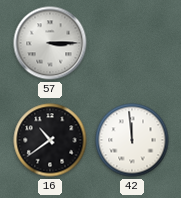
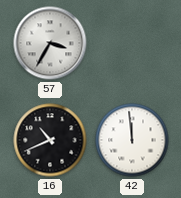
57: 3:15 -> 3:35
16: 10:39 -> 10:41
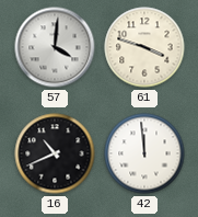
57: 3:35 -> 4:01
61: none -> 3:48
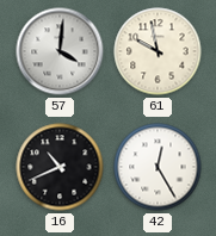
61: 3:48 -> 9:58
42: 11:59 -> 12:25
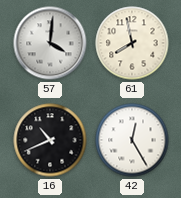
61: 9:58 -> 7:58
